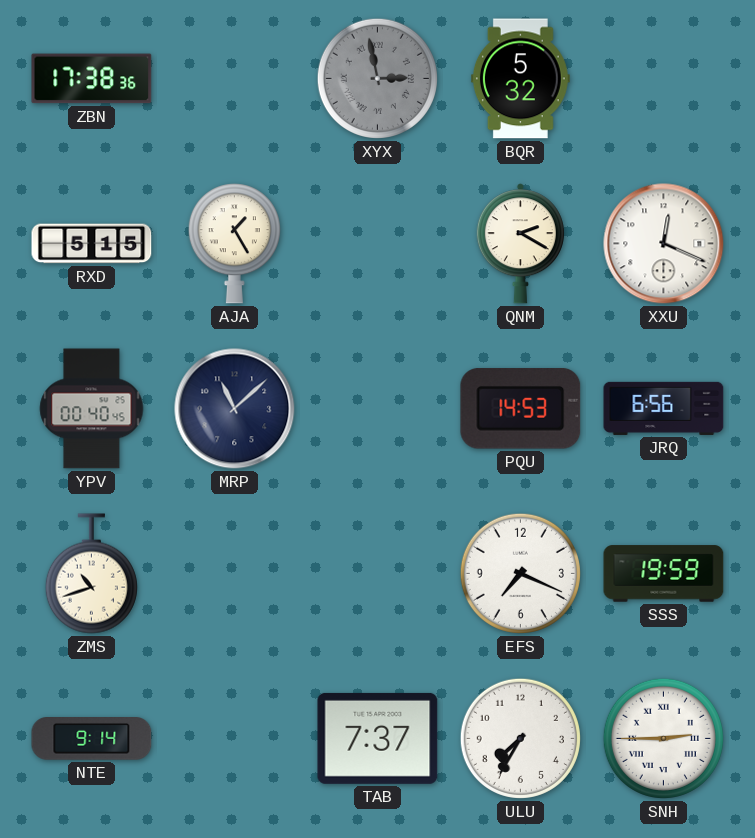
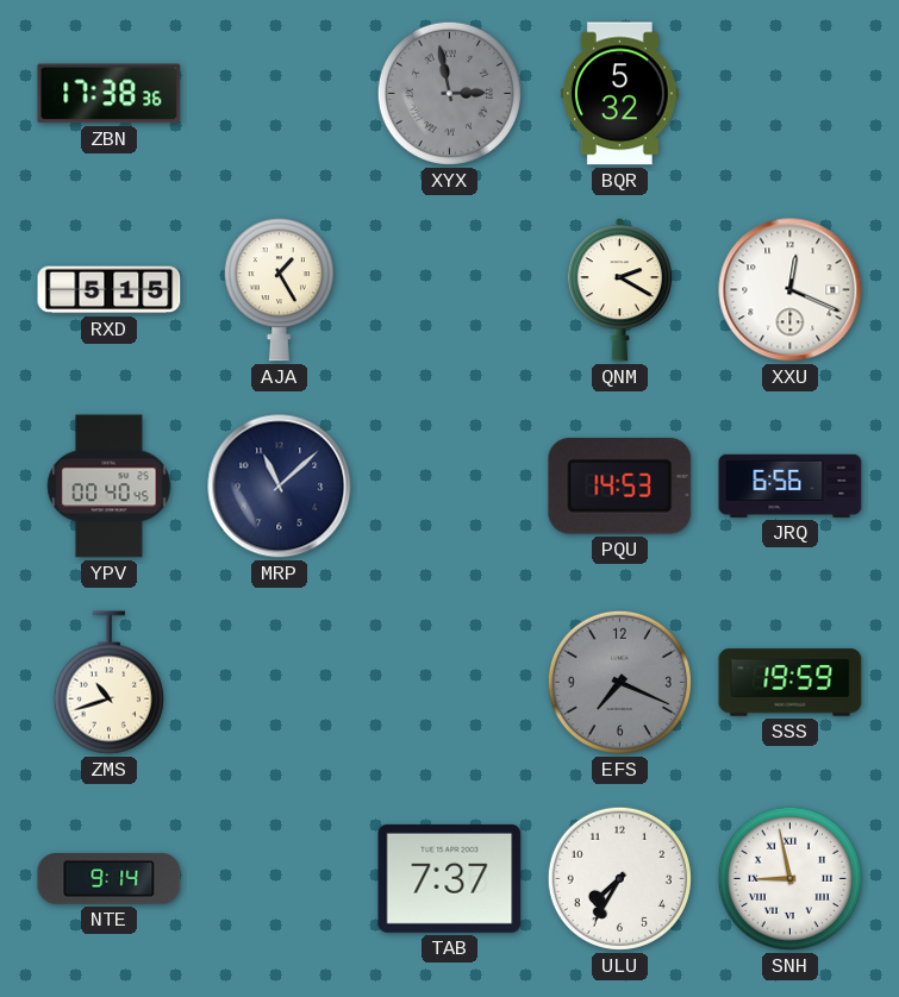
EFS dial: white -> grey
SNH: 2:45 -> 8:58
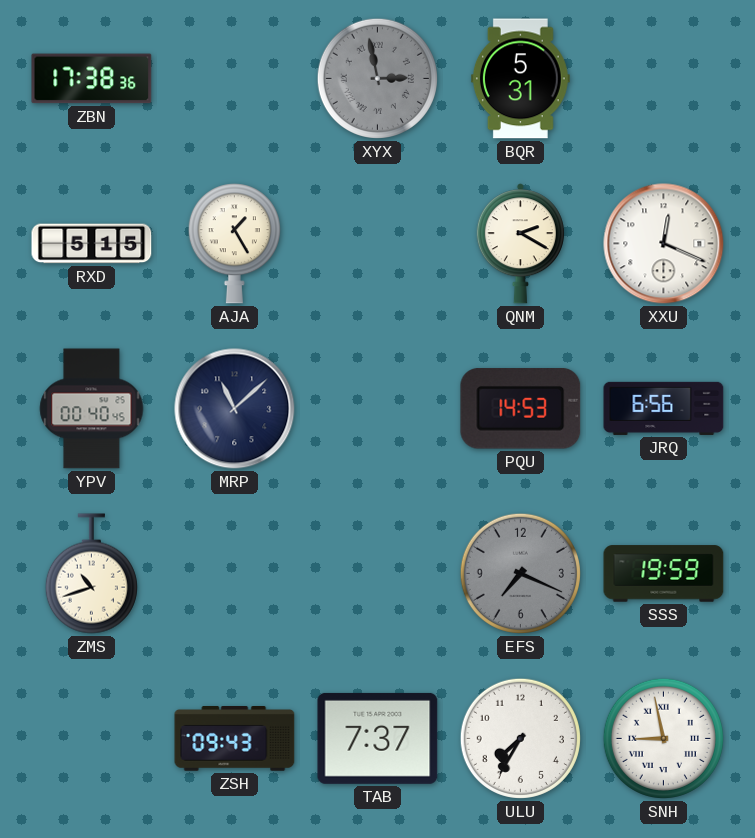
BQR: 5:32 -> 5:31
NTE: 9:14 -> none
ZSH: none -> 09:43
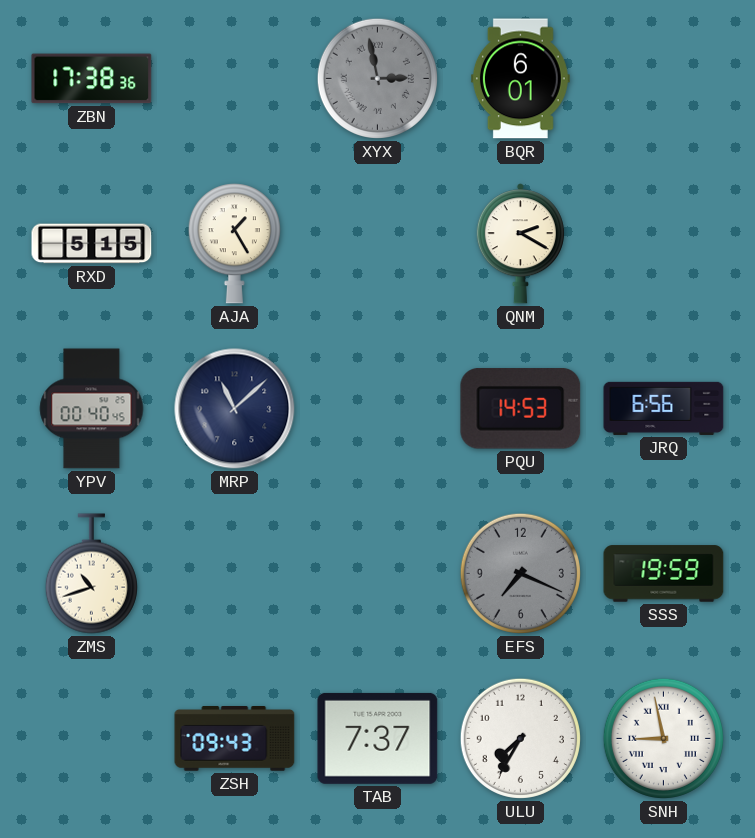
BQR: 5:31 -> 6:01
XXU: 12:19 -> none
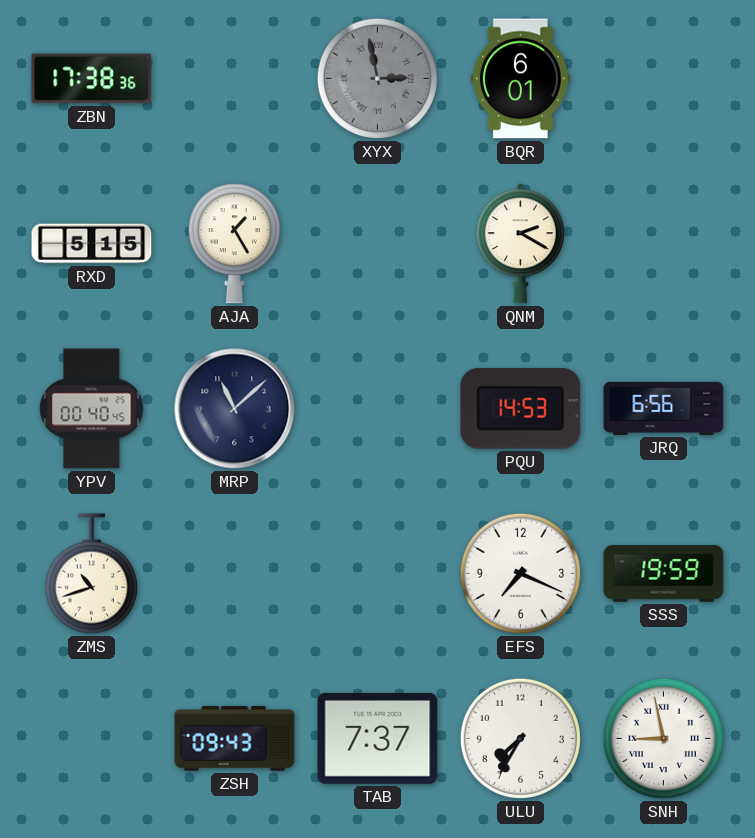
EFS dial: grey -> white
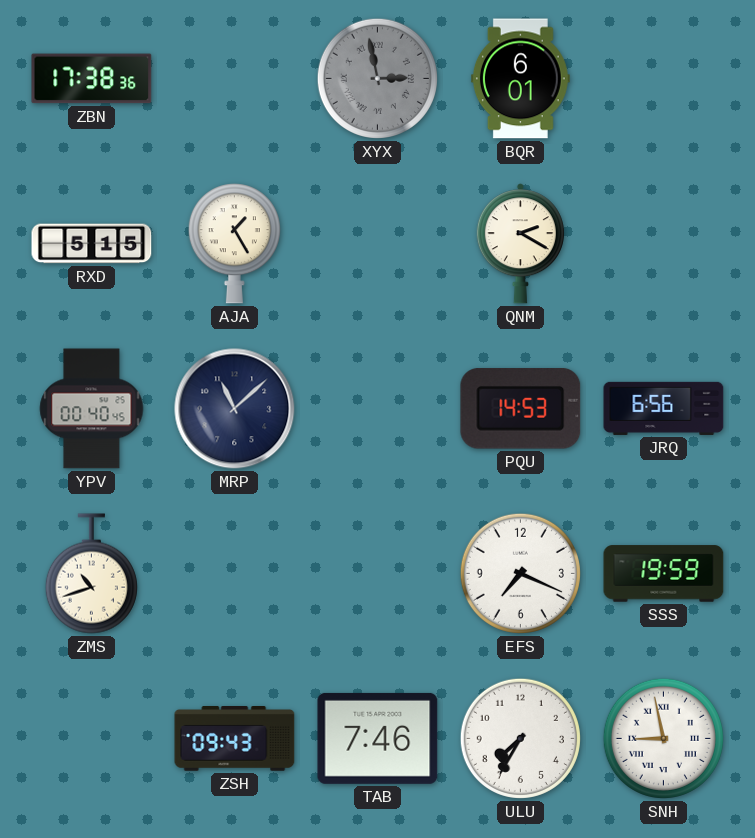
TAB: 7:37 -> 7:46
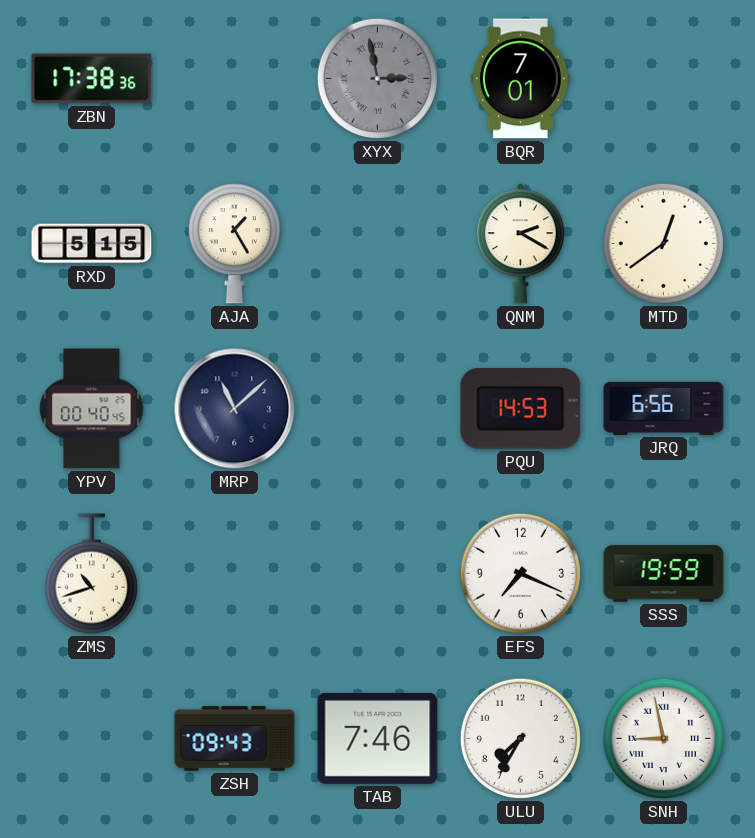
BQR: 6:01 -> 7:01
MTD: none -> 12:39
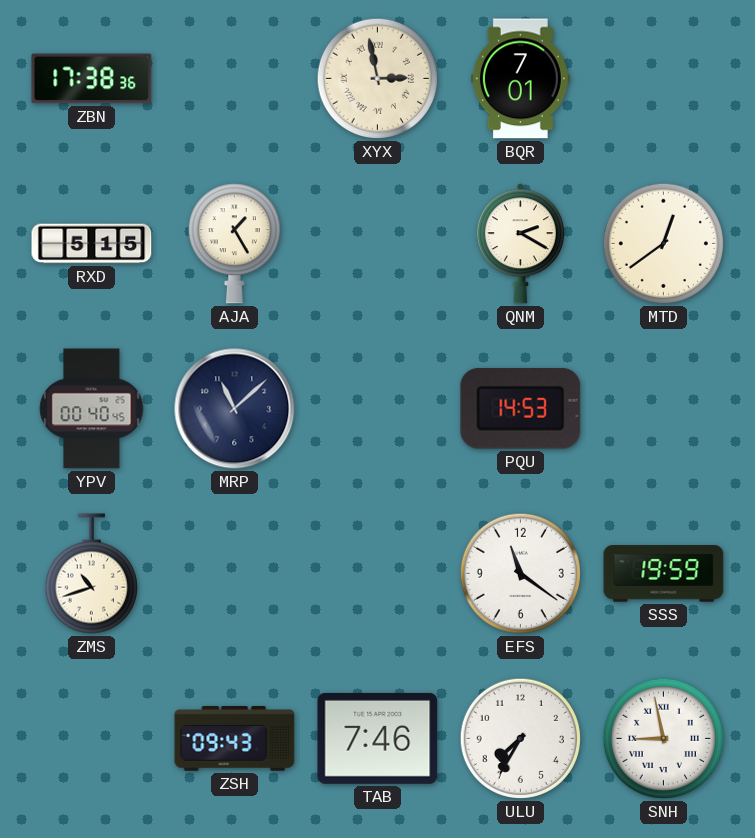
XYX dial: grey -> cream
JRQ: 6:56 -> none
EFS: 7:19 -> 11:21
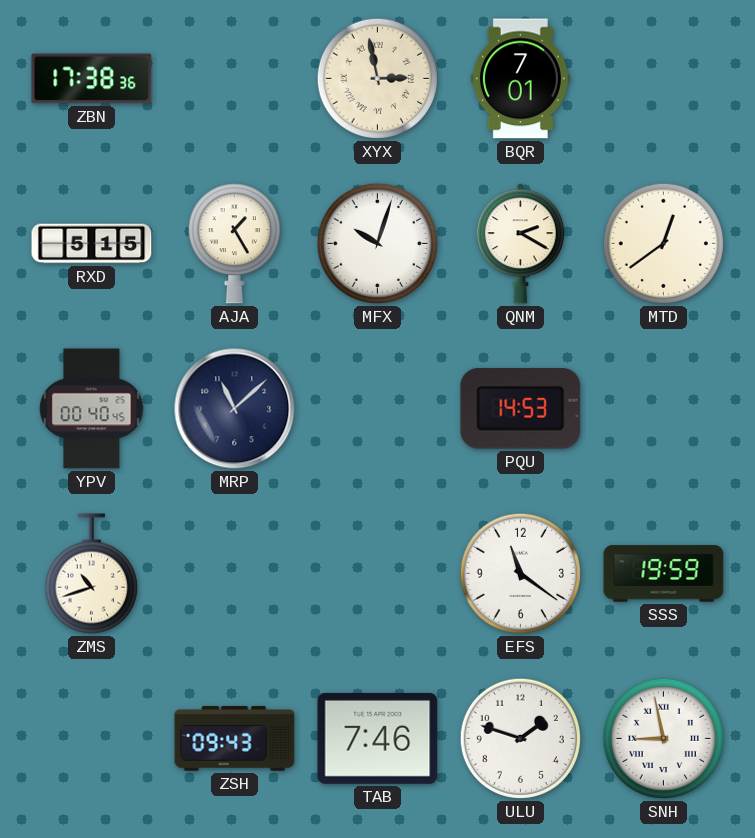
MFX: none -> 10:03
ULU: 7:35 -> 1:48
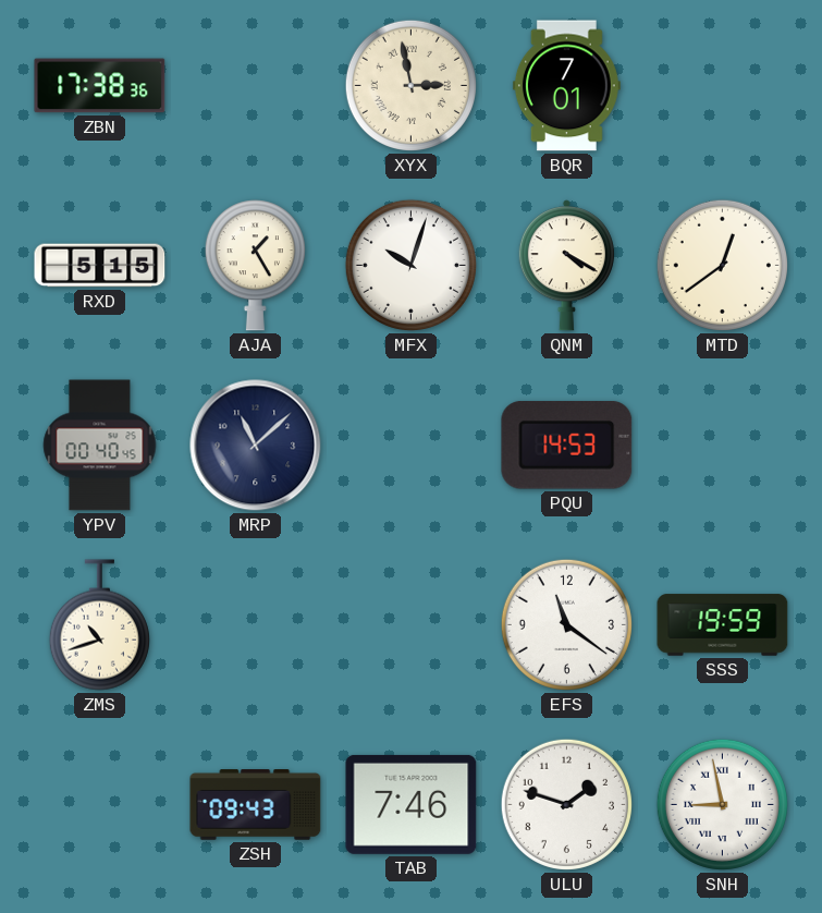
QNM: 2:20 -> 4:20
